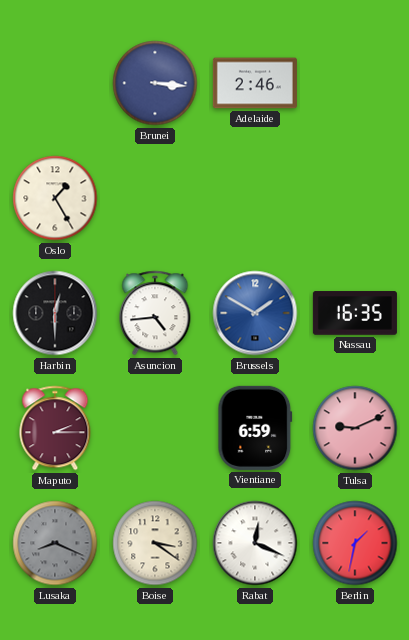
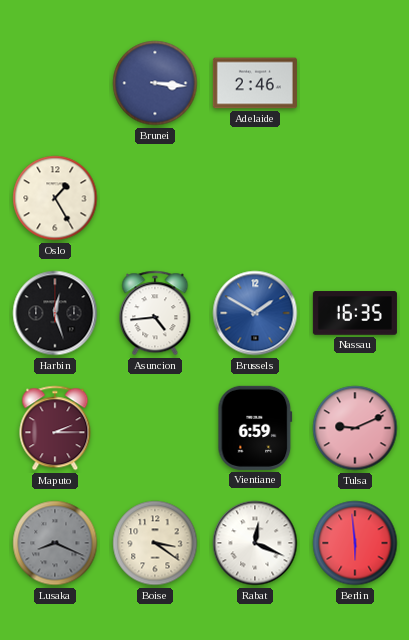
Harbin: 12:30 -> 12:27
Berlin: 1:32 -> 5:59
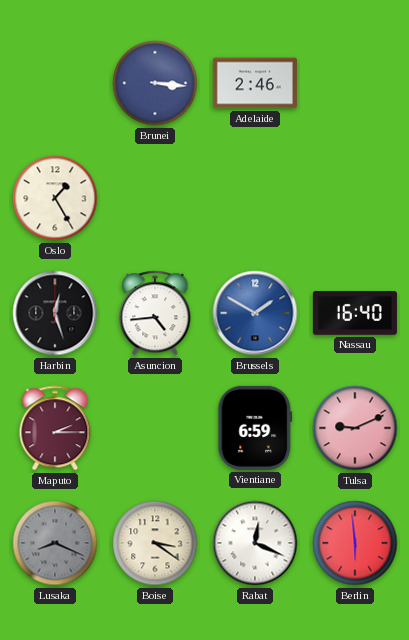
Nassau: 16:35 -> 16:40
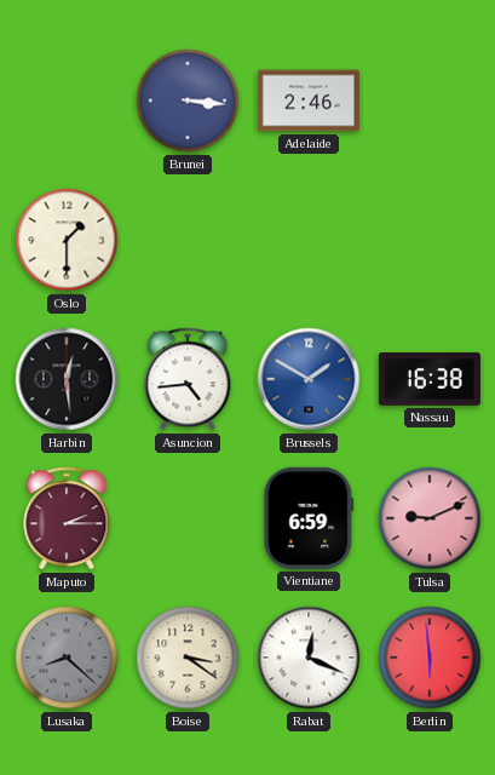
Oslo: 1:25 -> 1:30
Harbin: 12:27 -> 12:29
Nassau: 16:40 -> 16:38
Lusaka: 8:19 -> 8:22
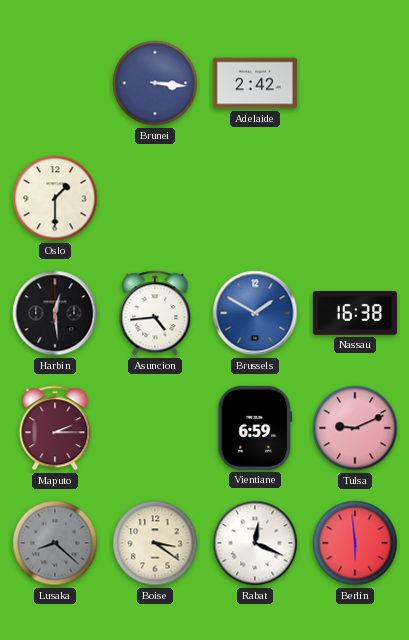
Adelaide: 2:46 -> 2:42
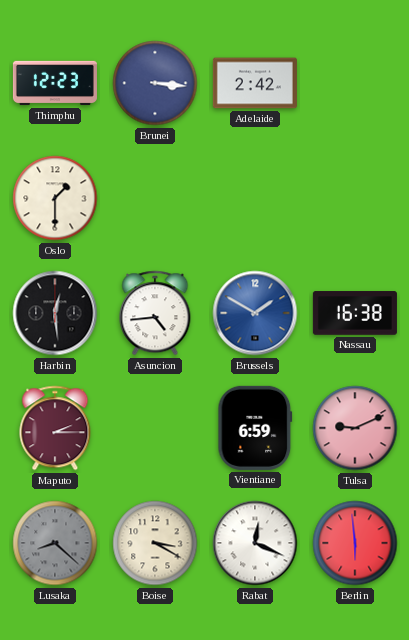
Thimphu: none -> 12:23
Boise: 3:21 -> 3:20
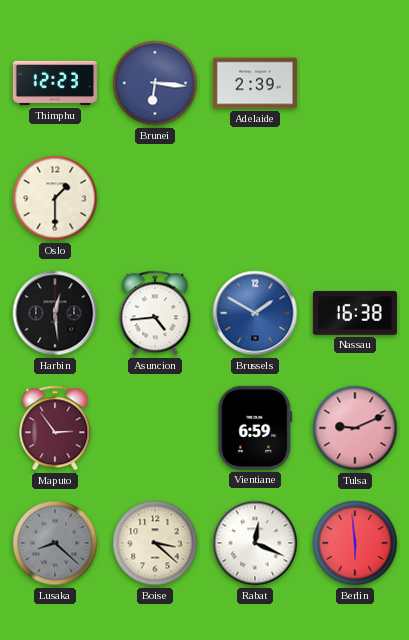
Brunei: 3:16 -> 6:16
Adelaide: 2:42 -> 2:39
Maputo: 2:15 -> 2:54
Boise: 3:20 -> 3:22
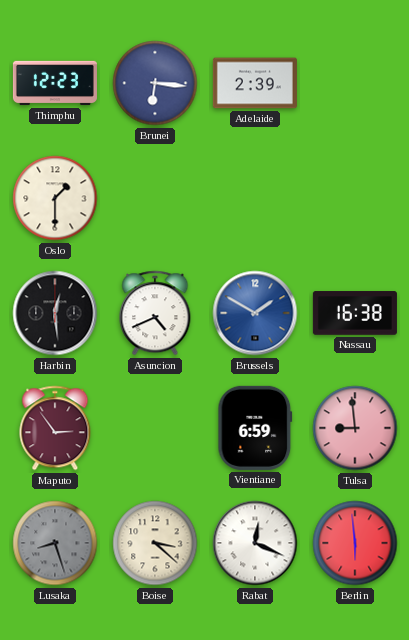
Asuncion: 4:44 -> 4:41
Tulsa: 9:11 -> 8:59
Lusaka: 8:22 -> 8:27
